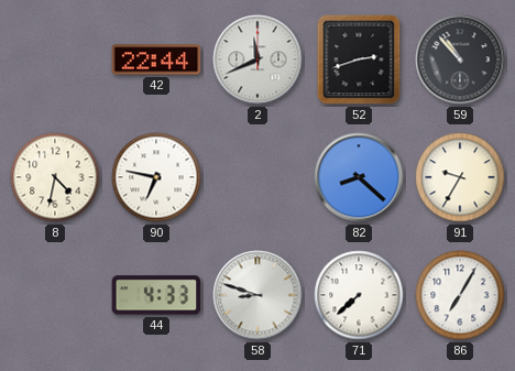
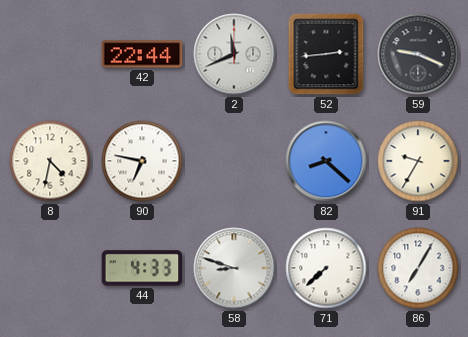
52: 2:42 -> 2:44
59: 10:53 -> 9:19
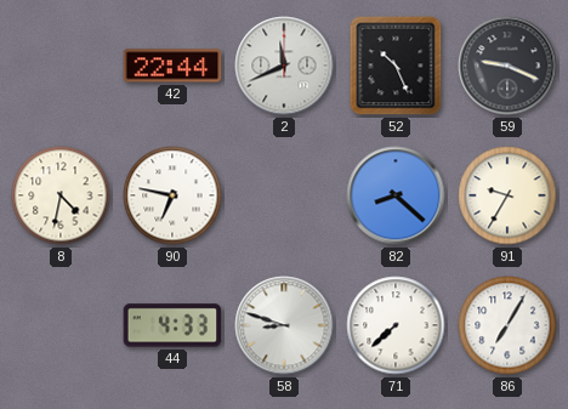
52: 2:44 -> 10:26
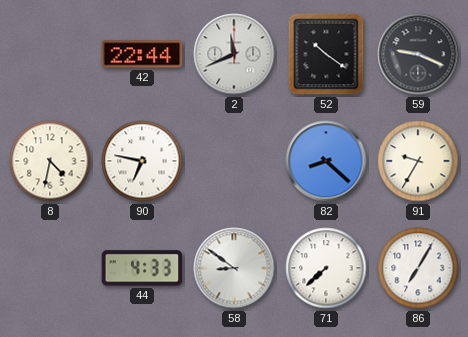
52: 10:26 -> 10:21
58: 8:48 -> 8:51
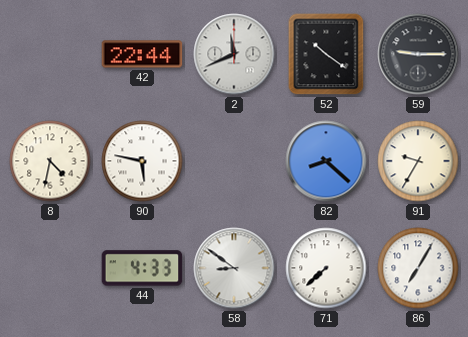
59: 9:19 -> 9:15
90: 6:47 -> 5:47
